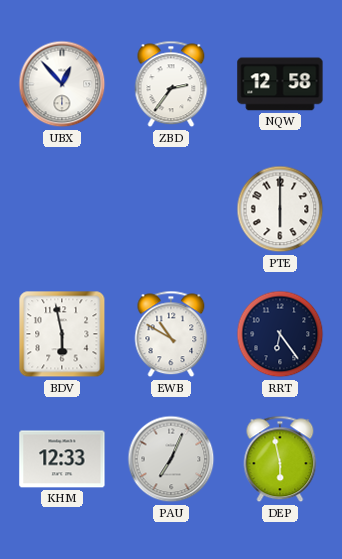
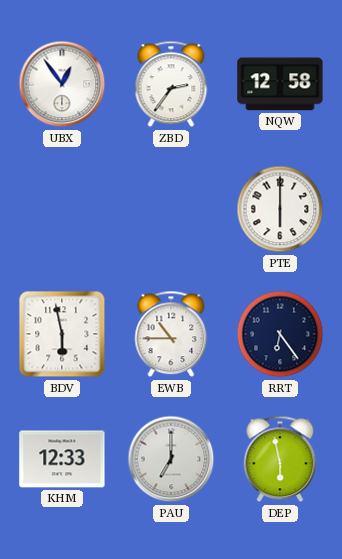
UBX: 12:53 -> 12:54
EWB: 10:50 -> 10:45
PAU: 7:04 -> 7:00
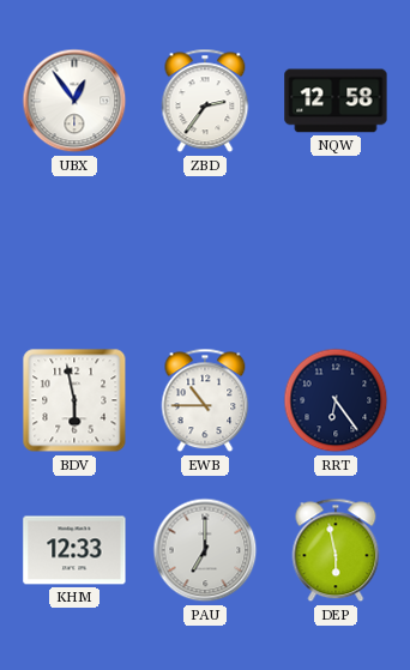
PTE: 6:00 -> none
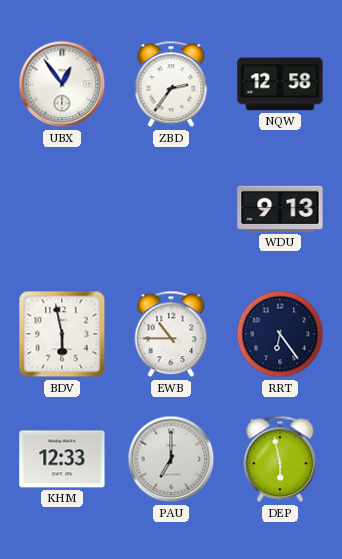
WDU: none -> 9:13
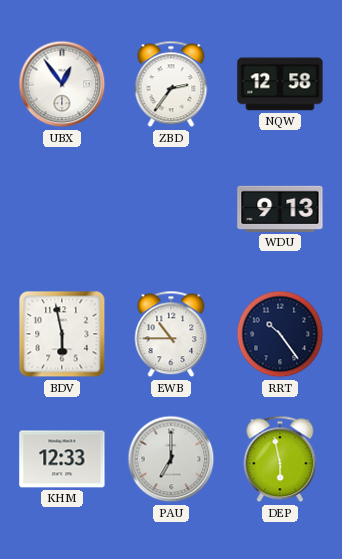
RRT: 6:24 -> 10:24
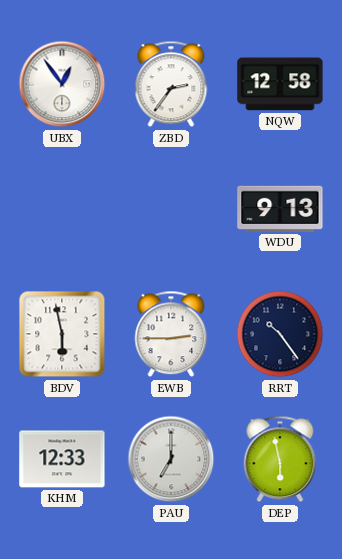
EWB: 10:45 -> 2:45
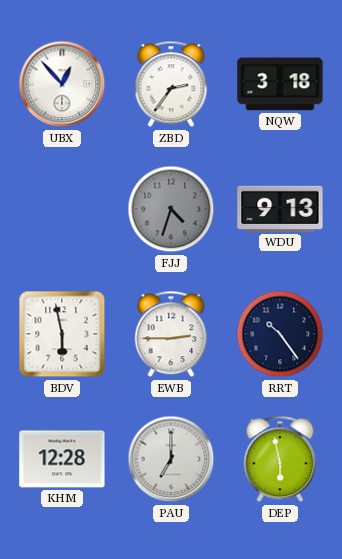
UBX: 12:54 -> 12:53
NQW: 12:58 -> 3:18
FJJ: none -> 4:33
KHM: 12:33 -> 12:28
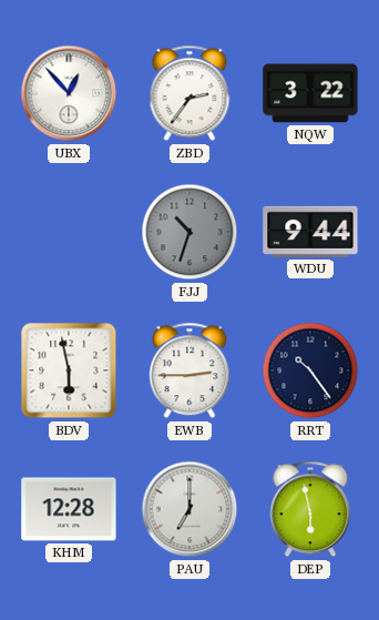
NQW: 3:18 -> 3:22
FJJ: 4:33 -> 10:33
WDU: 9:13 -> 9:44
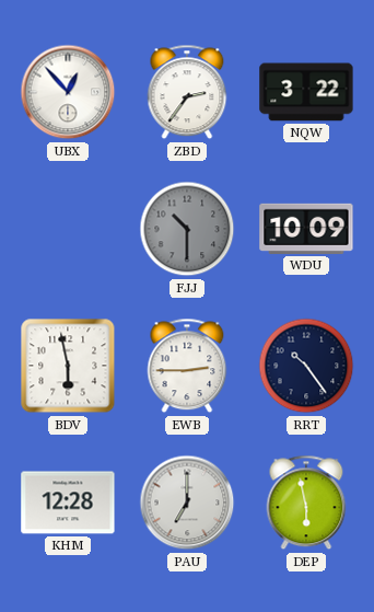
FJJ: 10:33 -> 10:30
WDU: 9:44 -> 10:09
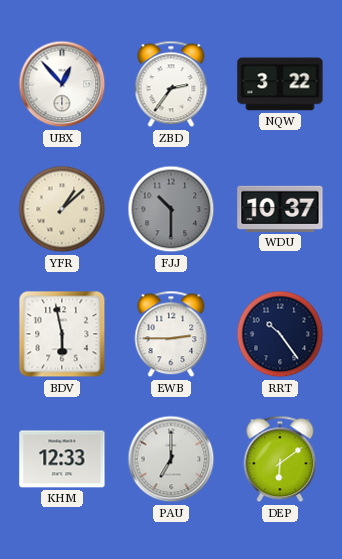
YFR: none -> 1:08
WDU: 10:09 -> 10:37
KHM: 12:28 -> 12:33
DEP: 5:58 -> 6:09
